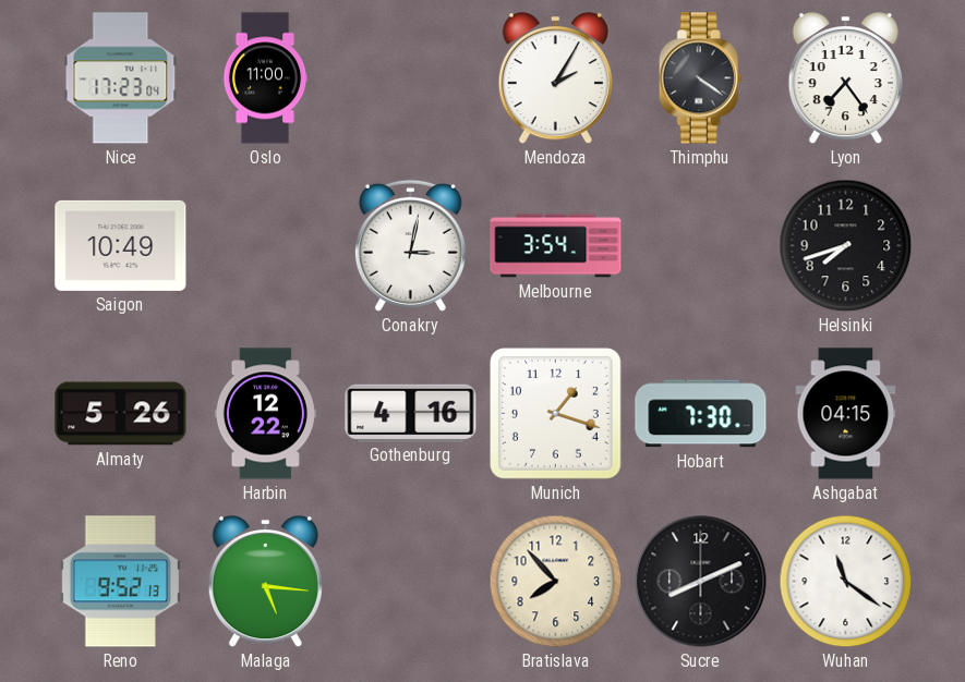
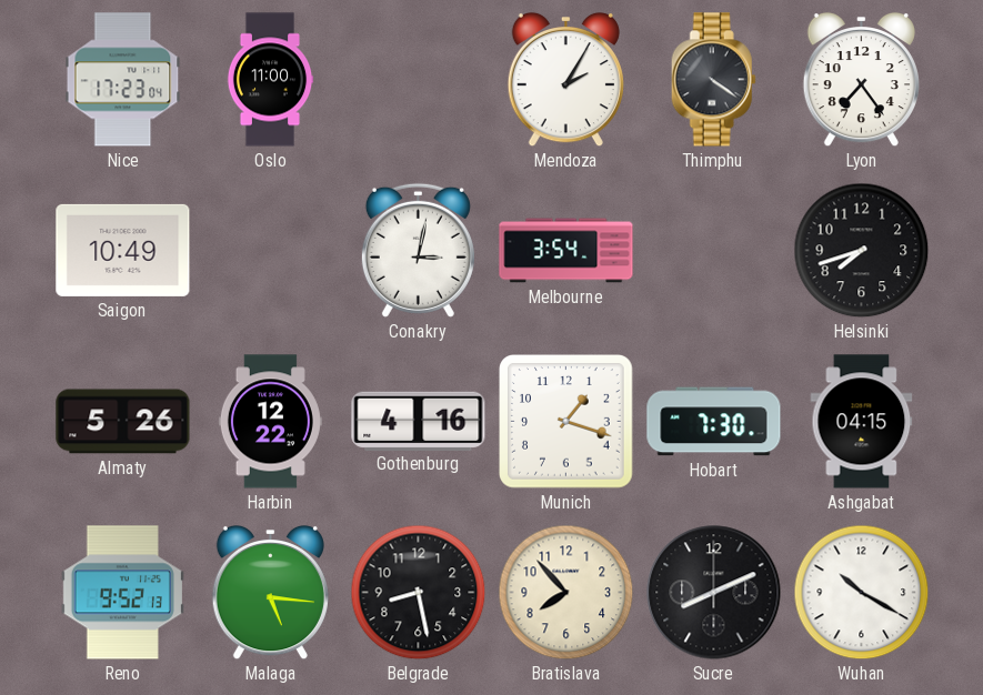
Belgrade: none -> 8:28
Wuhan: 11:21 -> 10:20
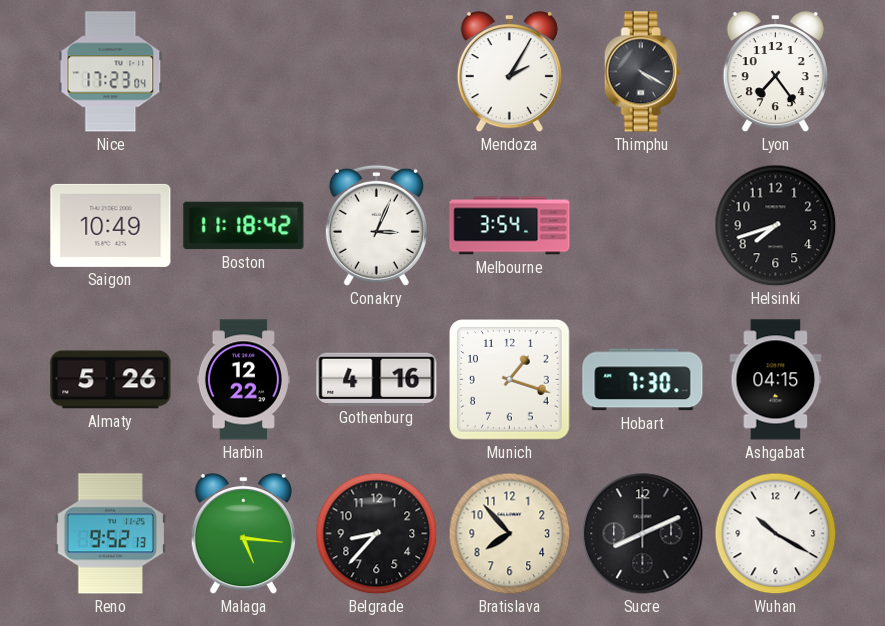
Oslo: 11:00 -> none
Thimphu: 4:21 -> 4:20
Boston: none -> 11:18
Conakry: 3:02 -> 3:04
Belgrade: 8:28 -> 8:37
